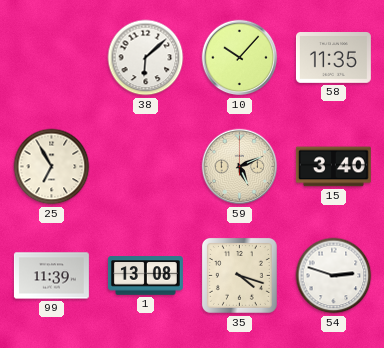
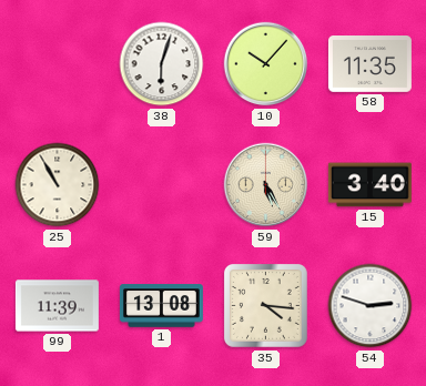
38: 6:08 -> 6:03
25: 6:55 -> 10:55
59: 5:11 -> 5:25
35: 4:18 -> 4:16
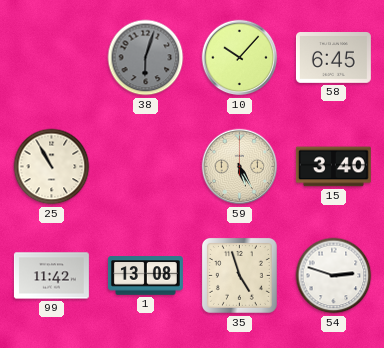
38 dial: white -> grey
58: 11:35 -> 6:45
99: 11:39 -> 11:42
35: 4:16 -> 4:57
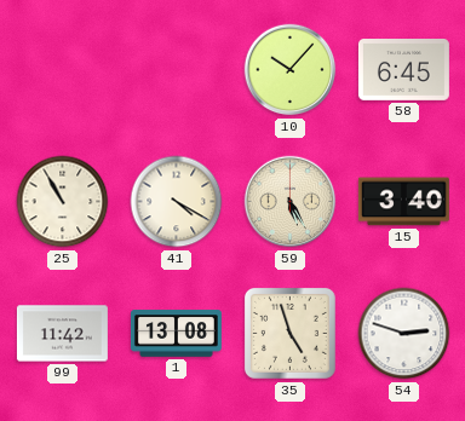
38: 6:03 -> none
41: none -> 4:20
